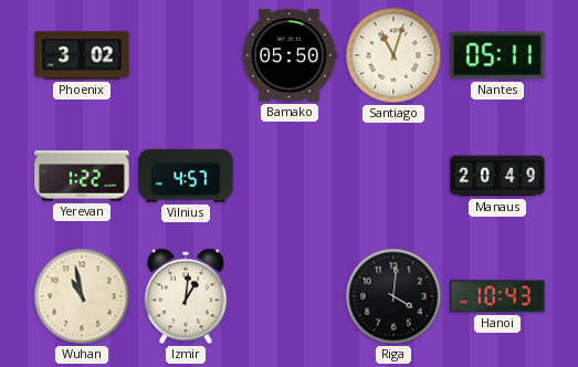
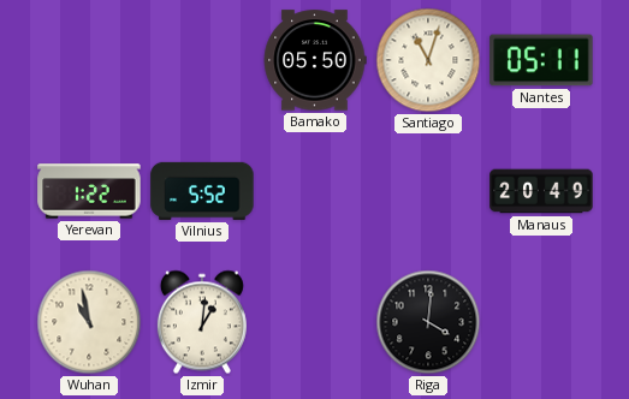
Phoenix: 3:02 -> none
Vilnius: 4:57 -> 5:52
Hanoi: 10:43 -> none
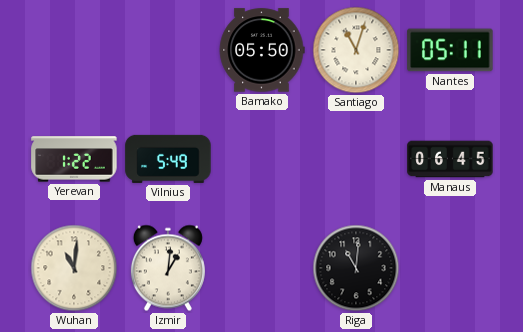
Vilnius: 5:52 -> 5:49
Manaus: 20:49 -> 06:45
Wuhan: 10:58 -> 11:01
Riga: 4:01 -> 11:01
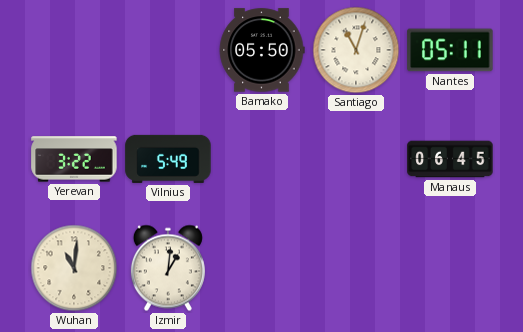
Yerevan: 1:22 -> 3:22
Riga: 11:01 -> none
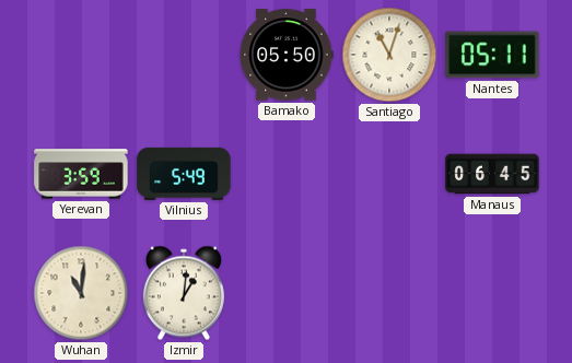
Yerevan: 3:22 -> 3:59
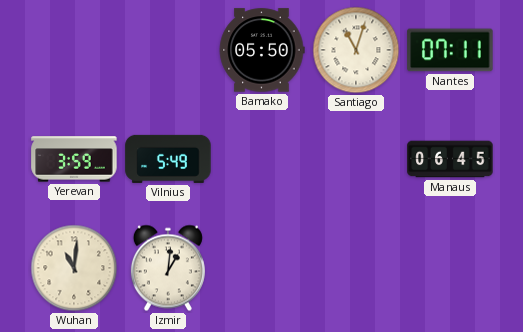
Nantes: 05:11 -> 07:11
